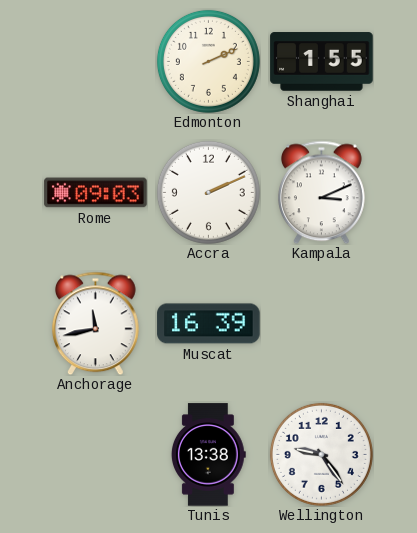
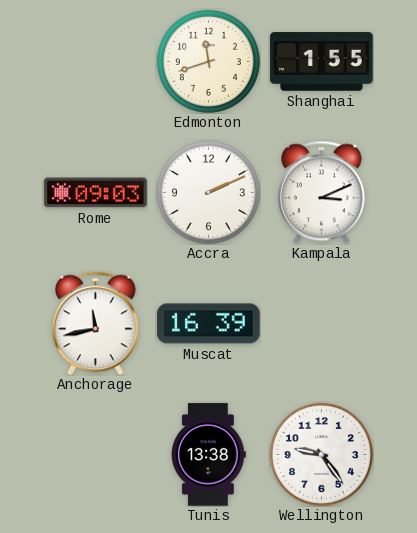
Edmonton: 2:11 -> 11:42
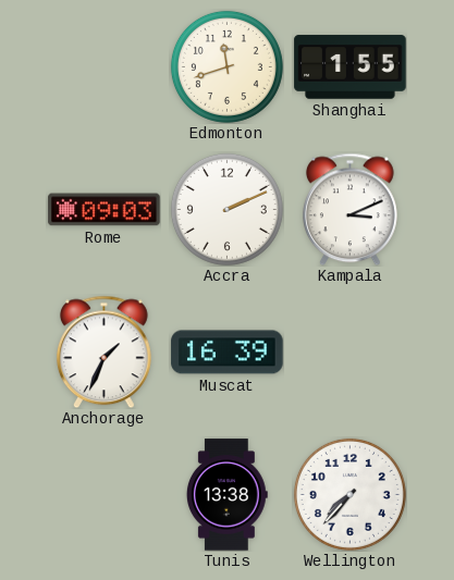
Anchorage: 11:43 -> 1:34
Wellington: 9:24 -> 7:37
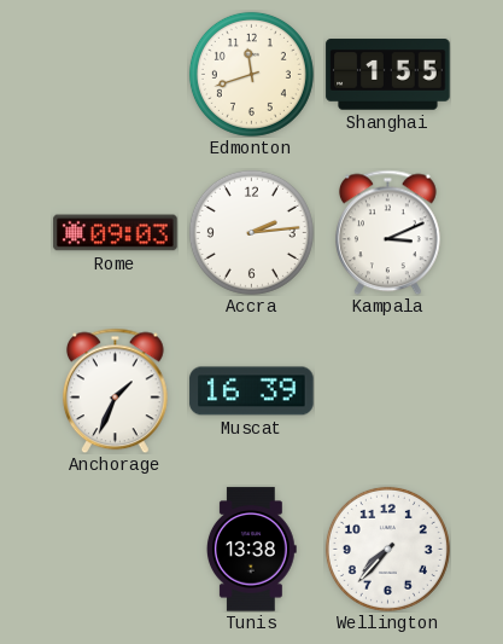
Accra: 2:11 -> 2:14
